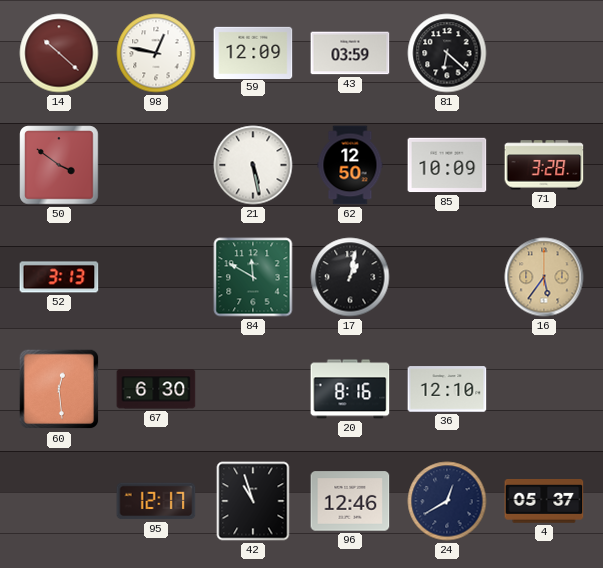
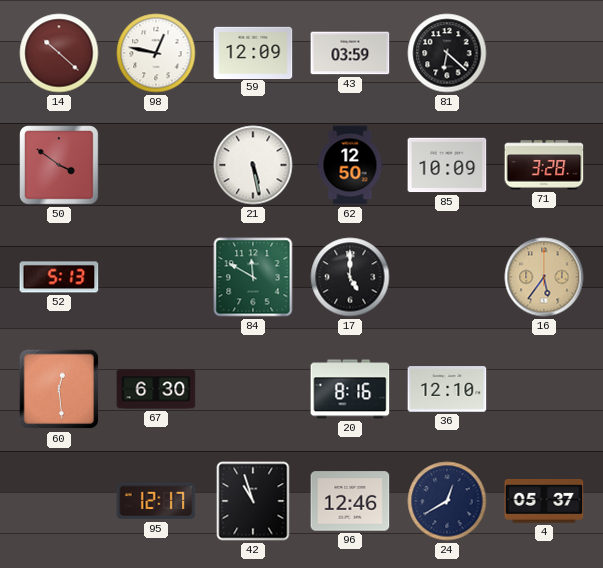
52: 3:13 -> 5:13
17: 1:02 -> 5:00
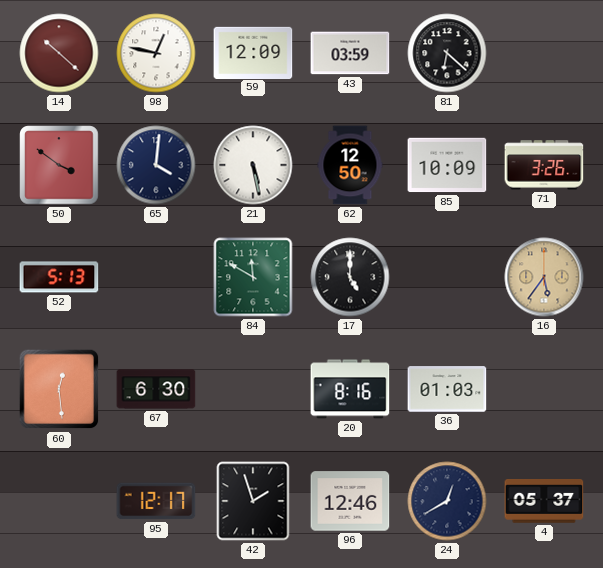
65: none -> 4:01
71: 3:28 -> 3:26
36: 12:10 -> 01:03
42: 10:57 -> 1:57
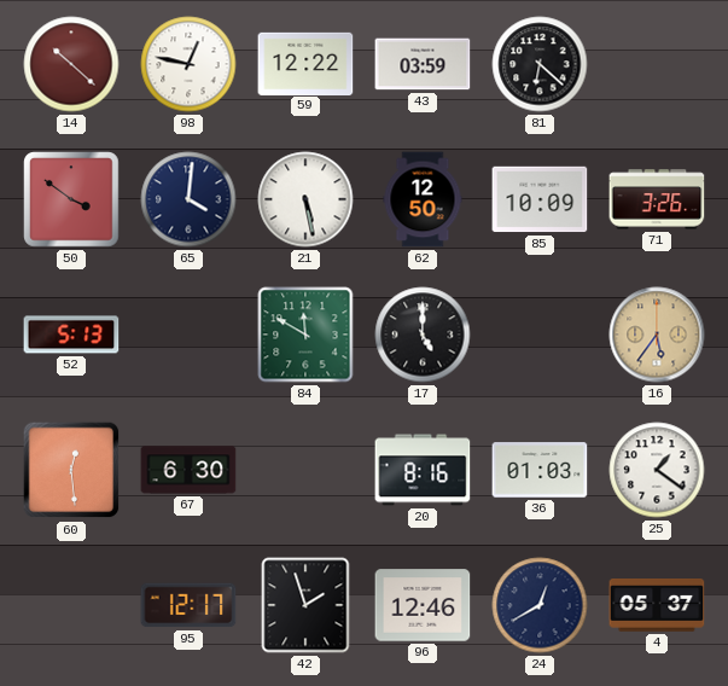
59: 12:09 -> 12:22
25: none -> 1:21
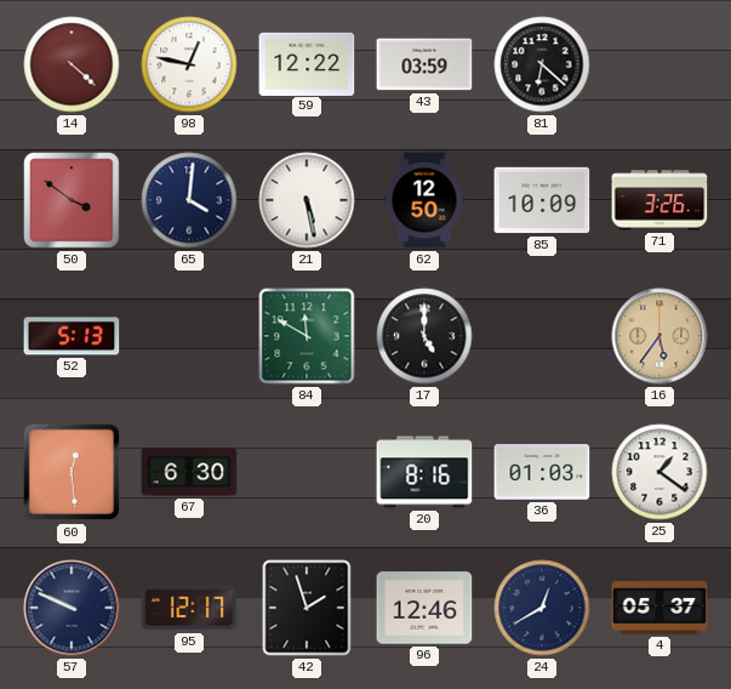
14: 10:22 -> 4:22
57: none -> 9:49
